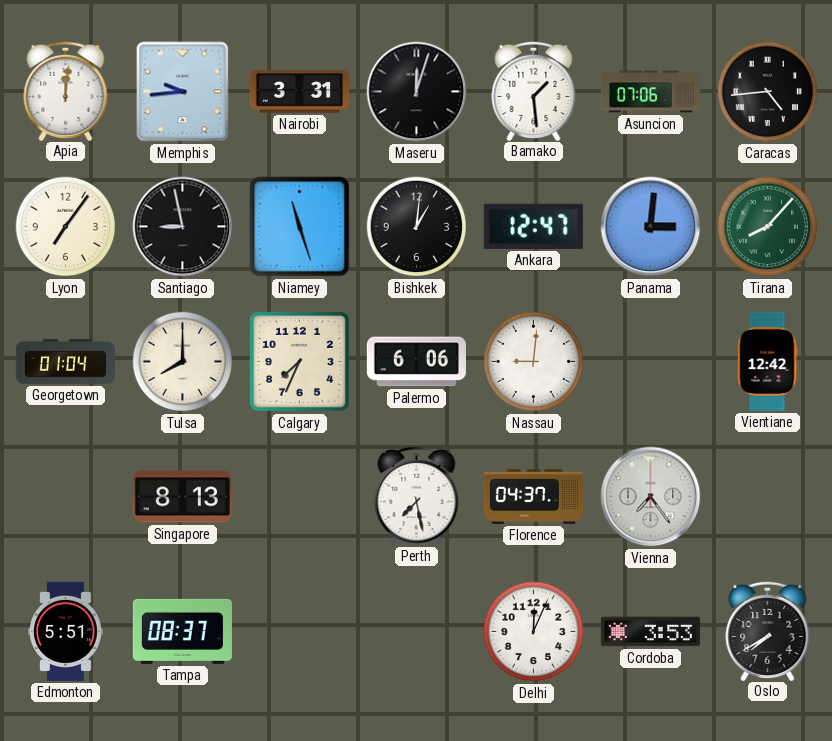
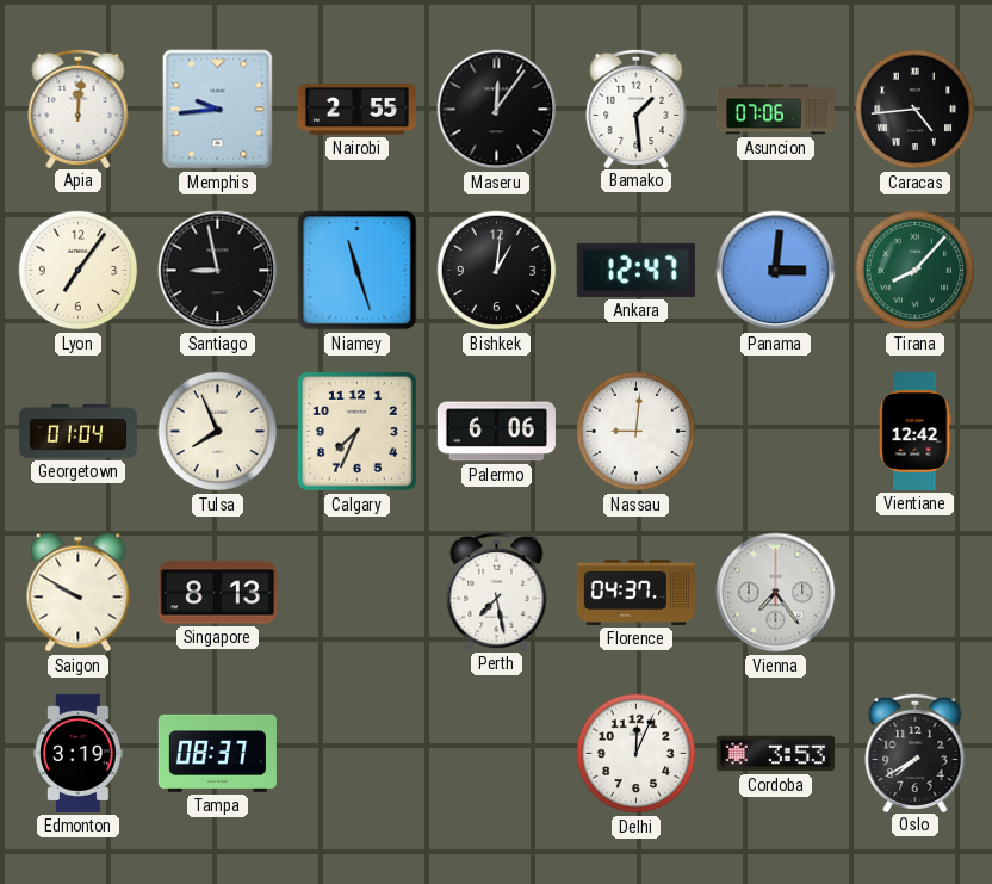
Nairobi: 3:31 -> 2:55
Maseru: 12:03 -> 12:06
Tulsa: 8:00 -> 7:56
Saigon: none -> 9:50
Edmonton: 5:51 -> 3:19
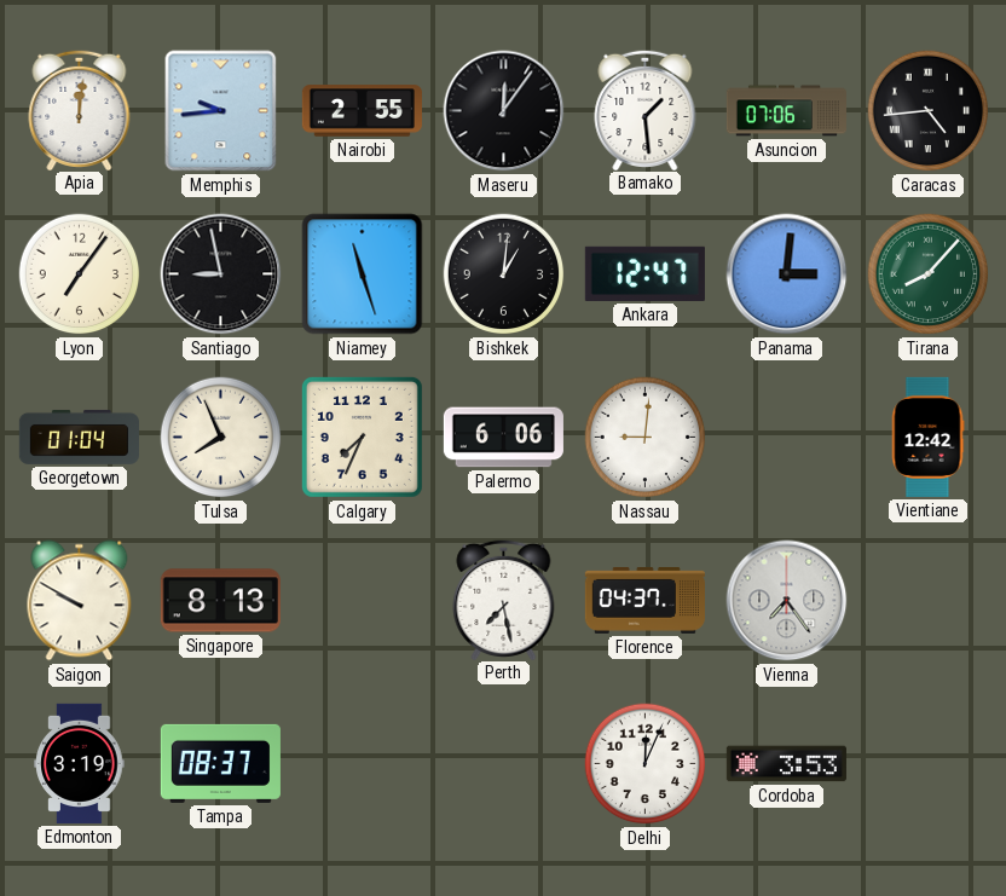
Oslo: 7:40 -> none
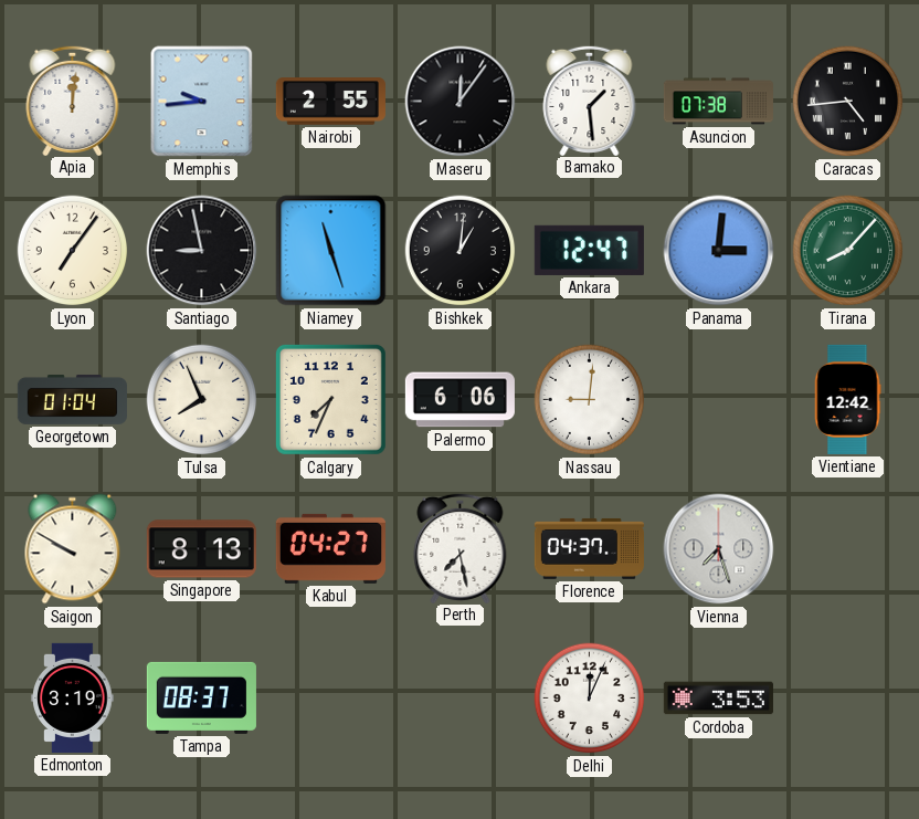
Asuncion: 07:06 -> 07:38
Kabul: none -> 04:27
Vienna: 7:24 -> 7:27
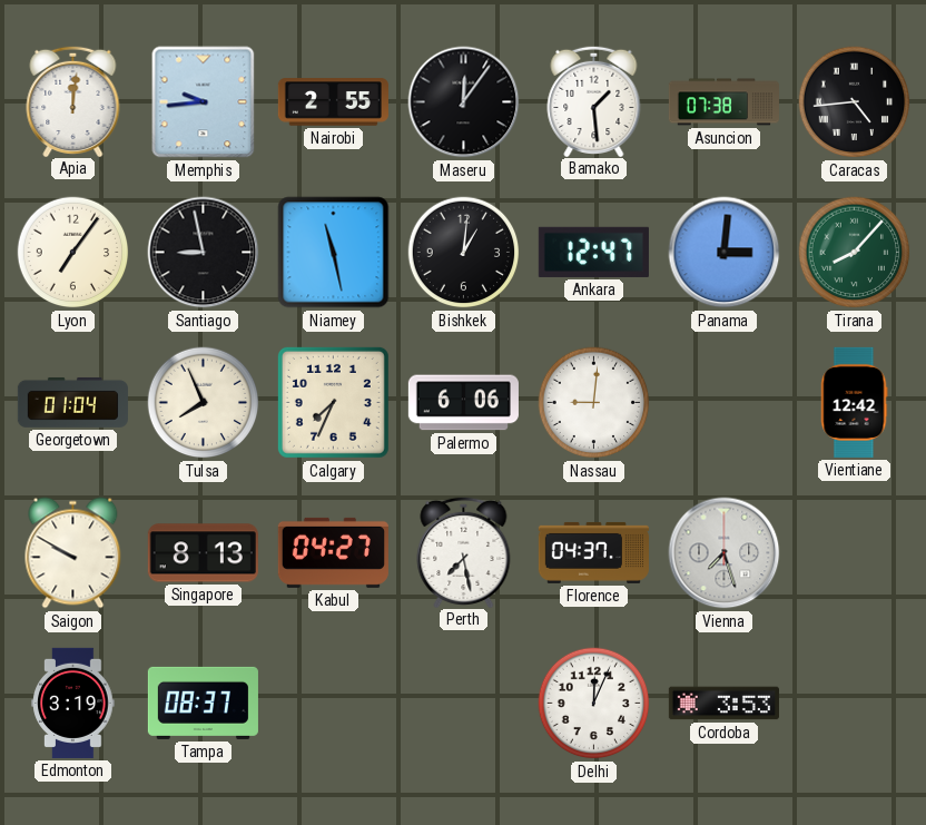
Niamey: 11:27 -> 11:28
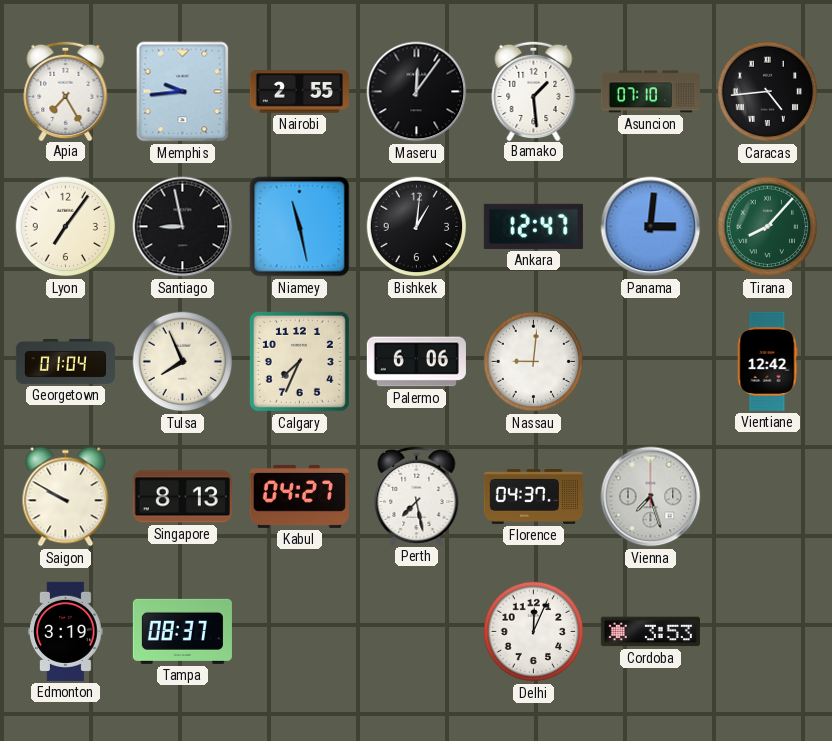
Apia: 12:01 -> 7:25
Asuncion: 07:38 -> 07:10
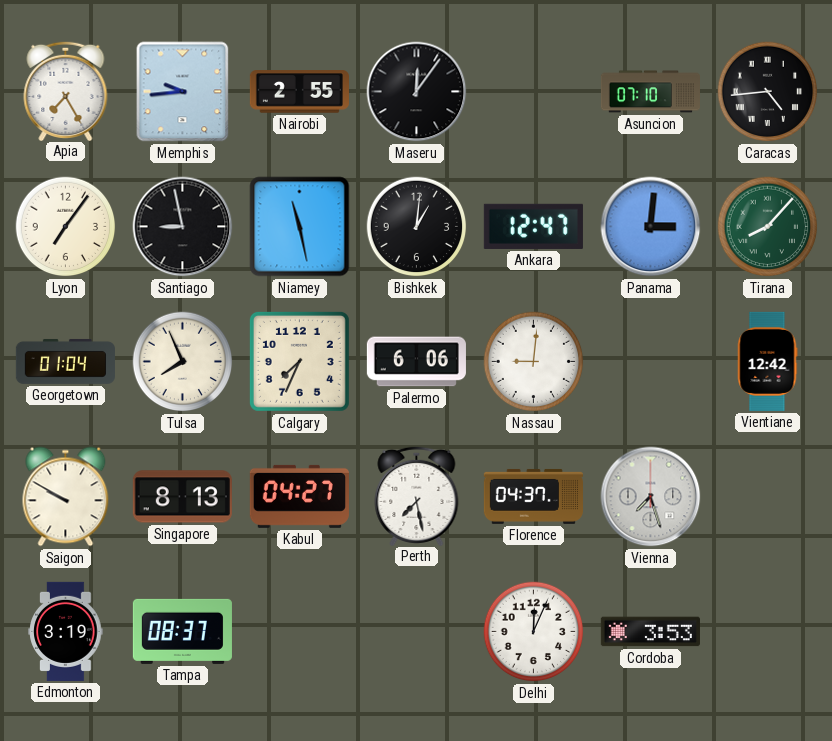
Bamako: 1:29 -> none
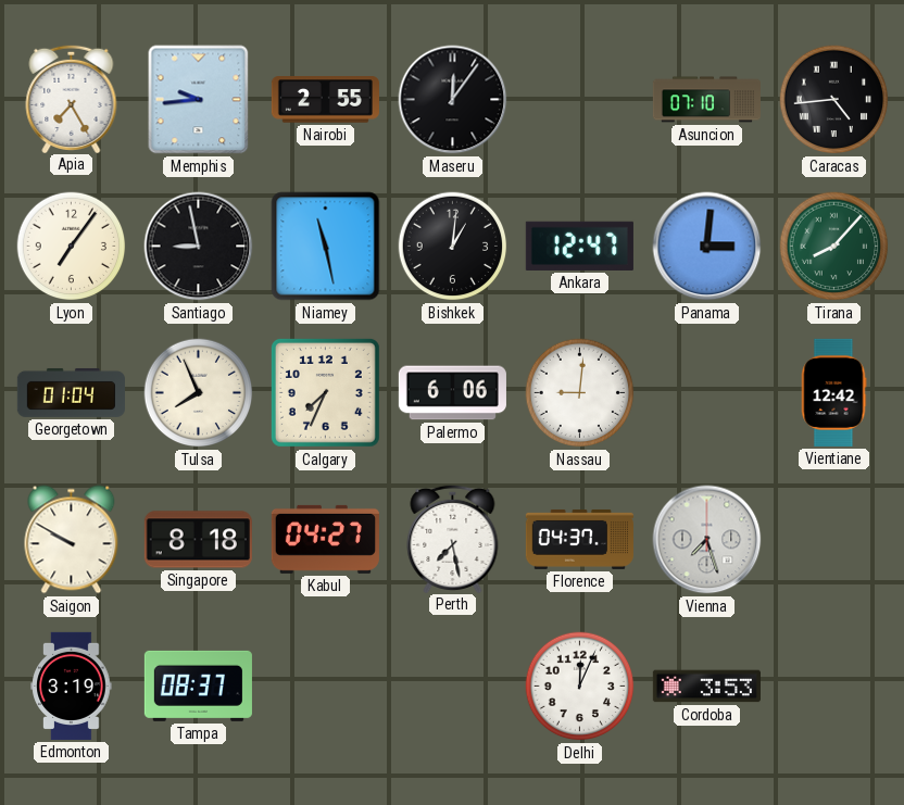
Singapore: 8:13 -> 8:18
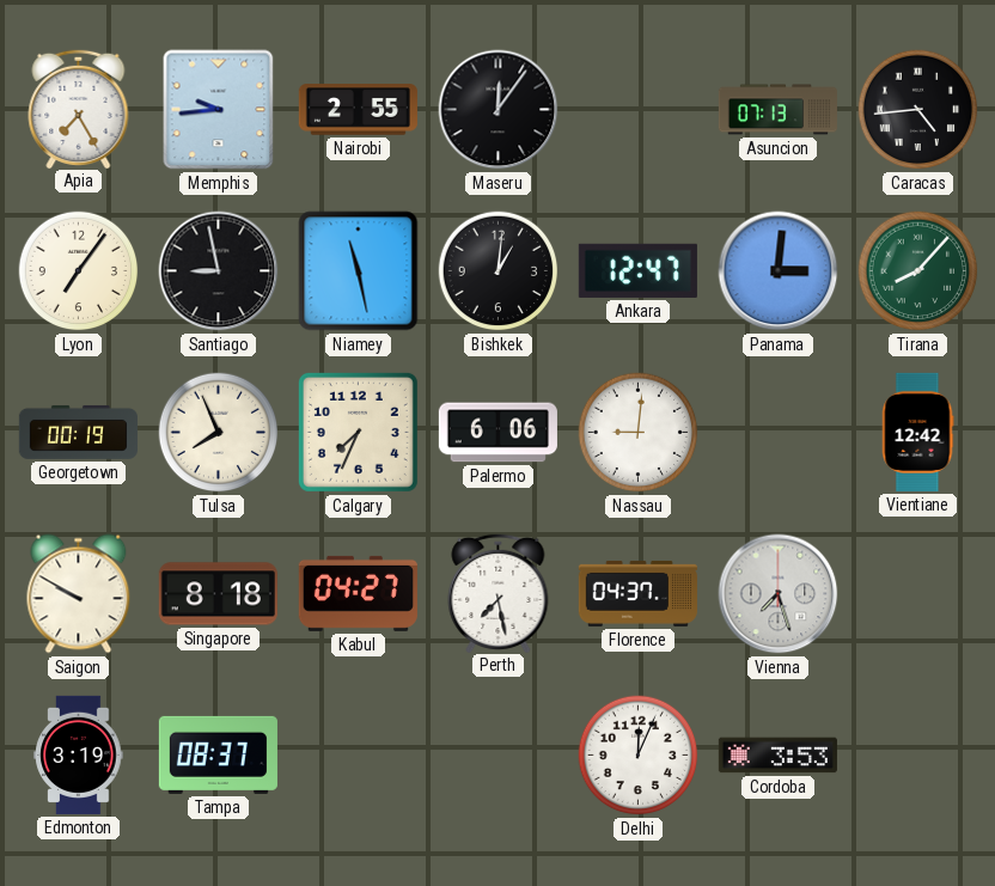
Asuncion: 07:10 -> 07:13
Georgetown: 01:04 -> 00:19
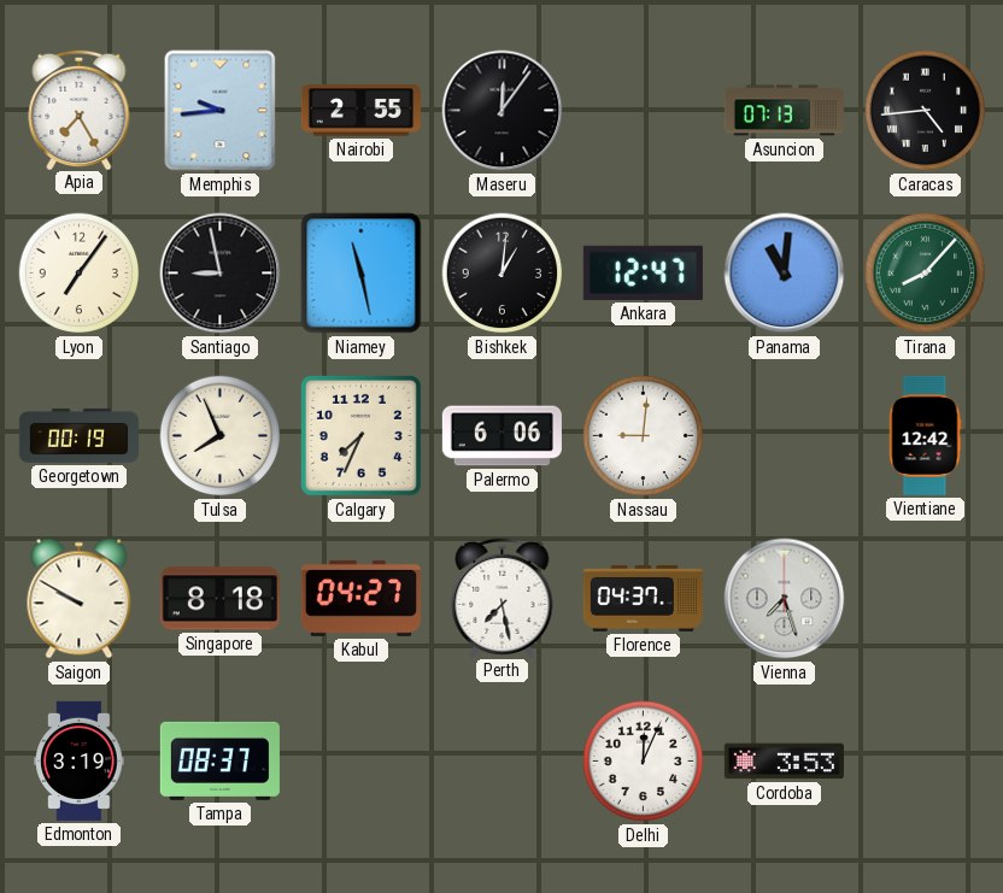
Panama: 3:01 -> 11:01
